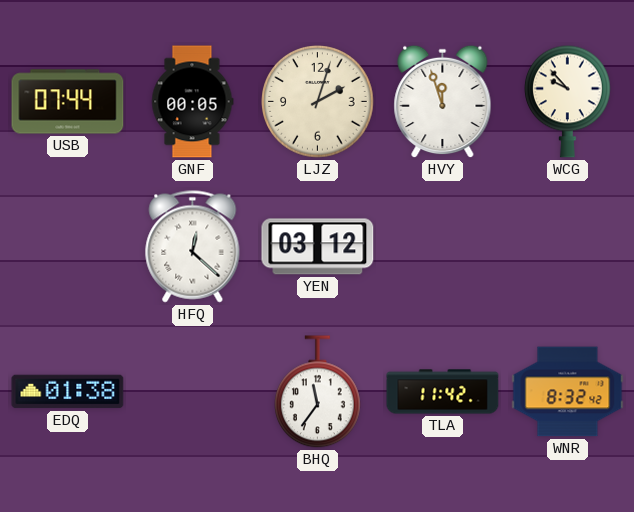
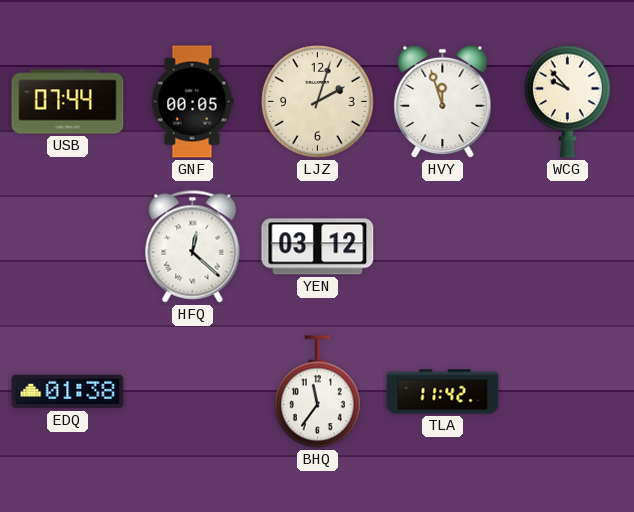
WNR: 8:32 -> none
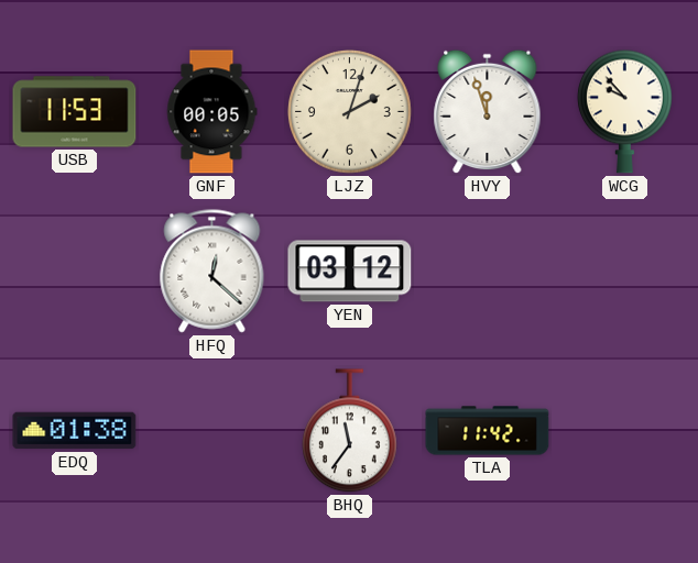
USB: 07:44 -> 11:53
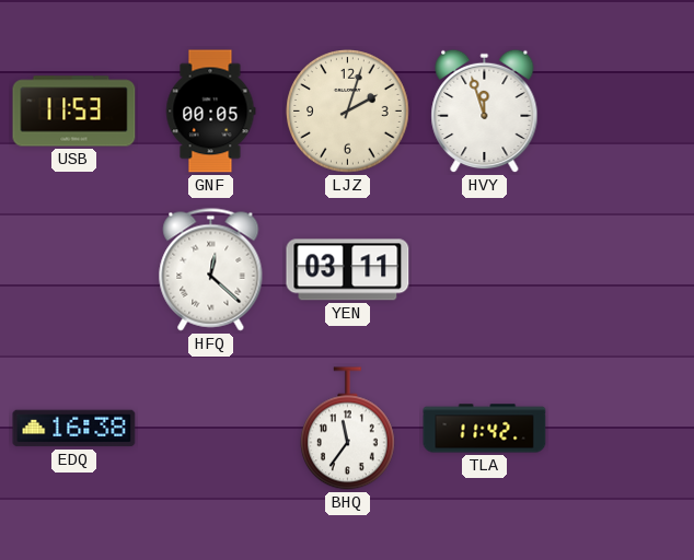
WCG: 9:53 -> none
YEN: 03:12 -> 03:11
EDQ: 01:38 -> 16:38
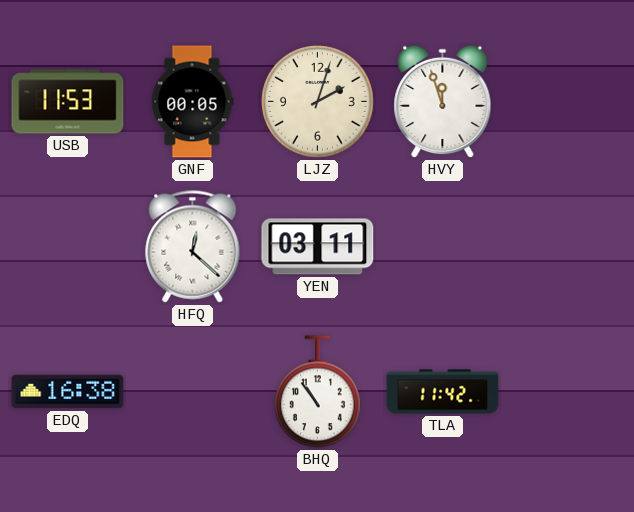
BHQ: 11:36 -> 10:54
